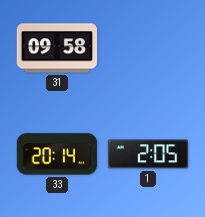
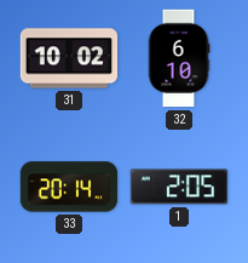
31: 09:58 -> 10:02
32: none -> 6:10
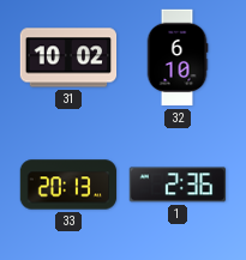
33: 20:14 -> 20:13
1: 2:05 -> 2:36
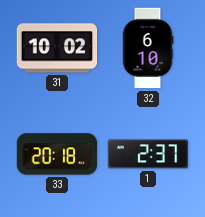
33: 20:13 -> 20:18
1: 2:36 -> 2:37
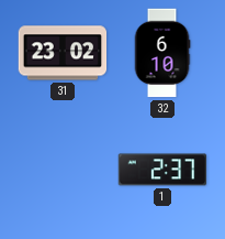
31: 10:02 -> 23:02
33: 20:18 -> none
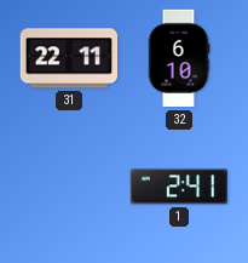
31: 23:02 -> 22:11
1: 2:37 -> 2:41
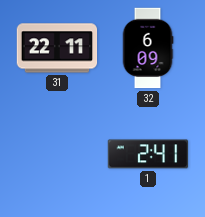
32: 6:10 -> 6:09
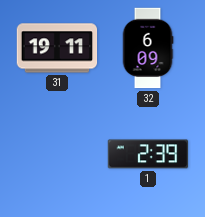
31: 22:11 -> 19:11
1: 2:41 -> 2:39
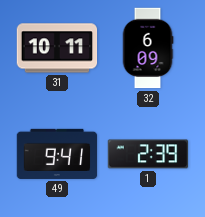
31: 19:11 -> 10:11
49: none -> 9:41
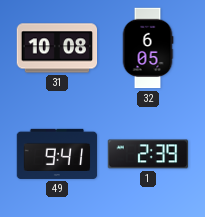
31: 10:11 -> 10:08
32: 6:09 -> 6:05
